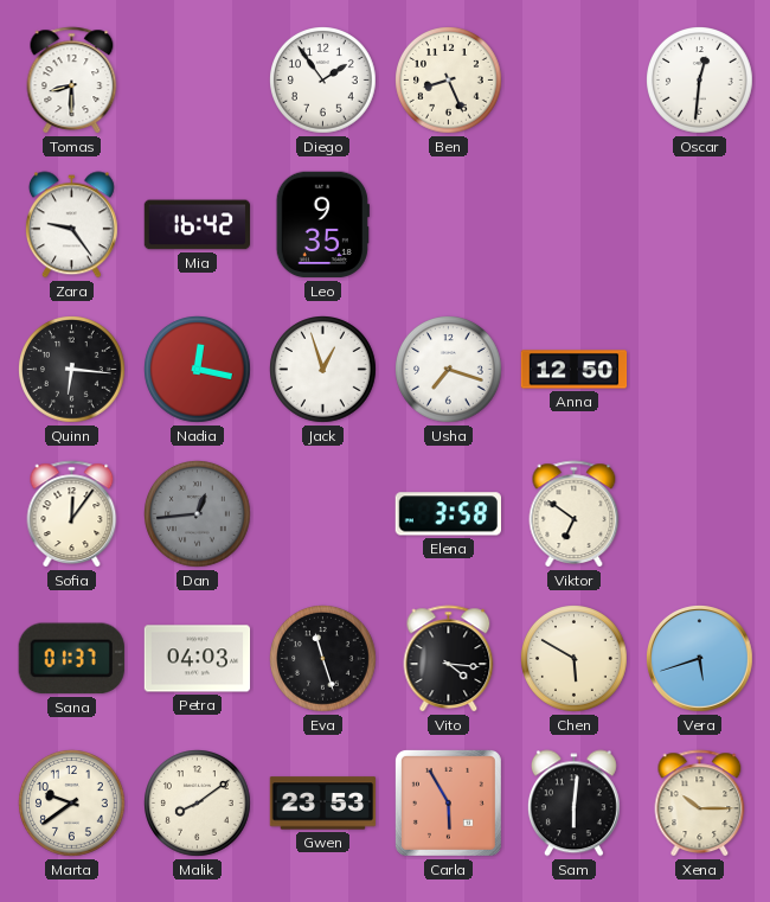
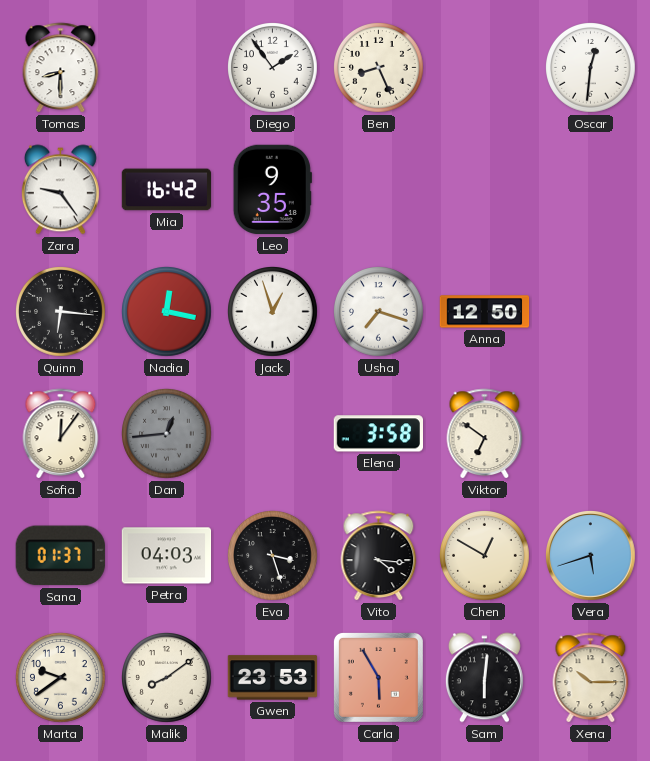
Eva: 11:27 -> 3:27
Chen: 5:50 -> 12:50
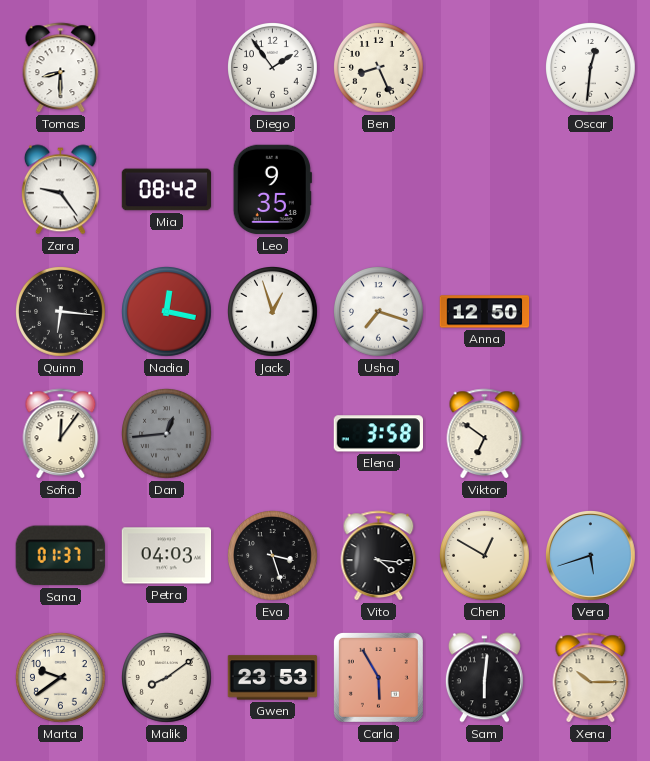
Mia: 16:42 -> 08:42
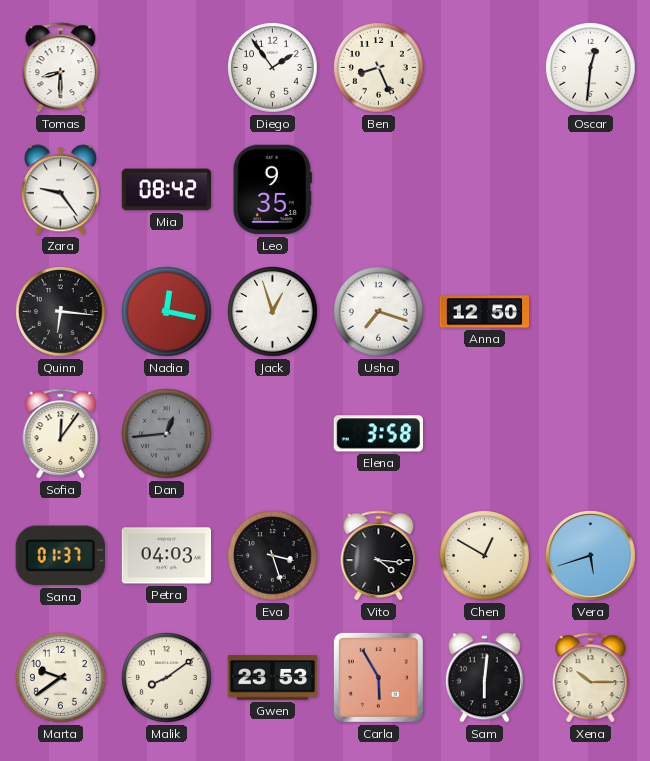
Viktor: 6:51 -> none
